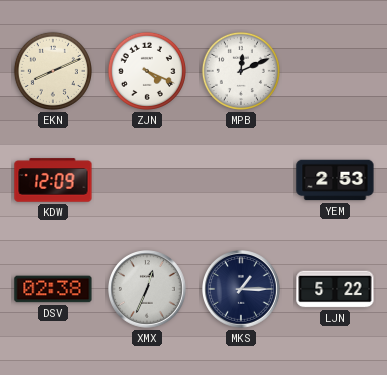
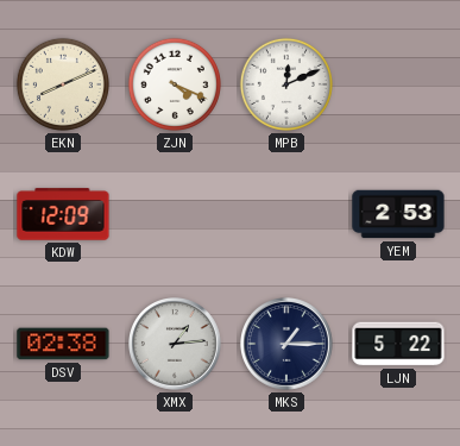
XMX: 12:34 -> 1:14
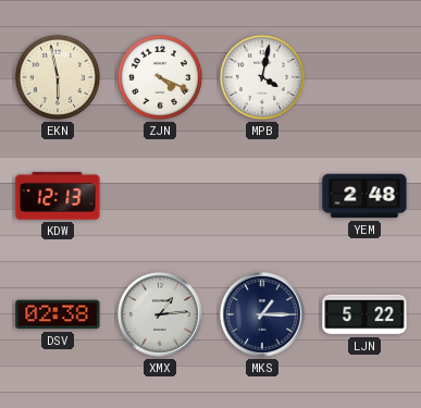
EKN: 8:11 -> 5:58
MPB: 12:11 -> 4:02
KDW: 12:09 -> 12:13
YEM: 2:53 -> 2:48
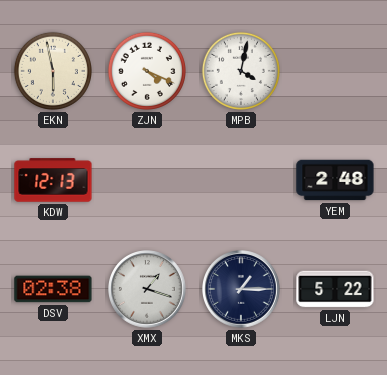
XMX: 1:14 -> 1:18
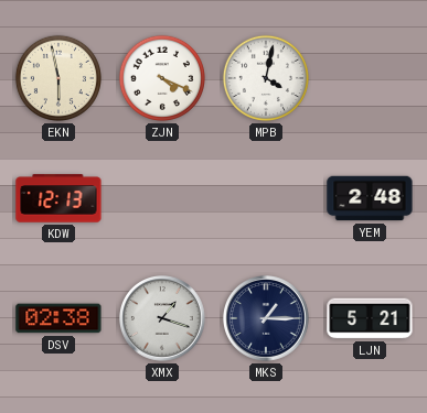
LJN: 5:22 -> 5:21
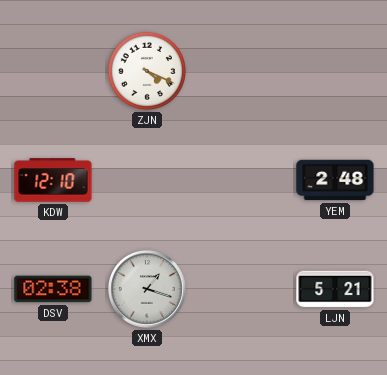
EKN: 5:58 -> none
MPB: 4:02 -> none
KDW: 12:13 -> 12:10
MKS: 1:15 -> none
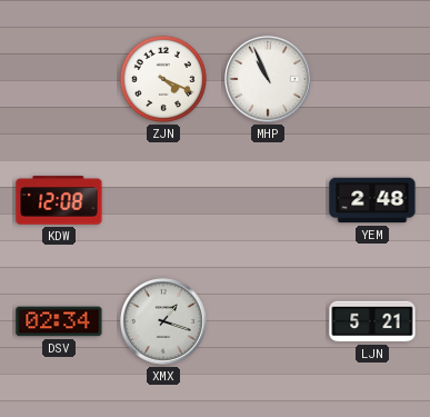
MHP: none -> 10:56
KDW: 12:10 -> 12:08
DSV: 02:38 -> 02:34
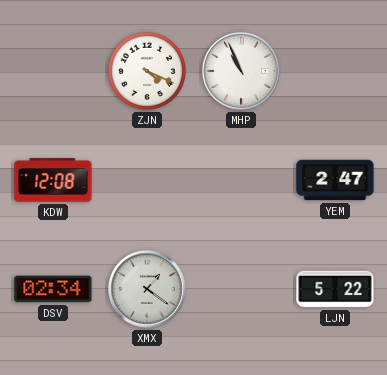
YEM: 2:48 -> 2:47
XMX: 1:18 -> 1:21
LJN: 5:21 -> 5:22
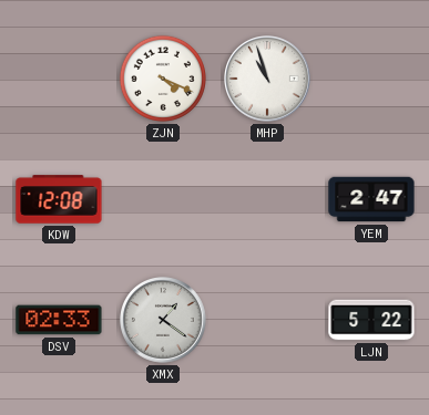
MHP: 10:56 -> 10:57
DSV: 02:34 -> 02:33
